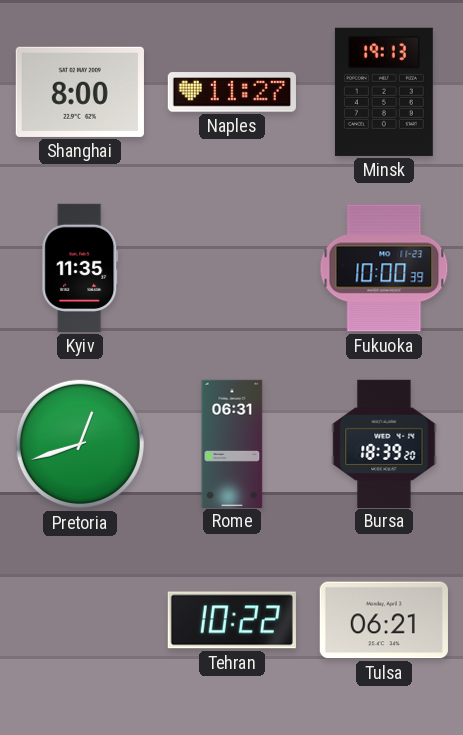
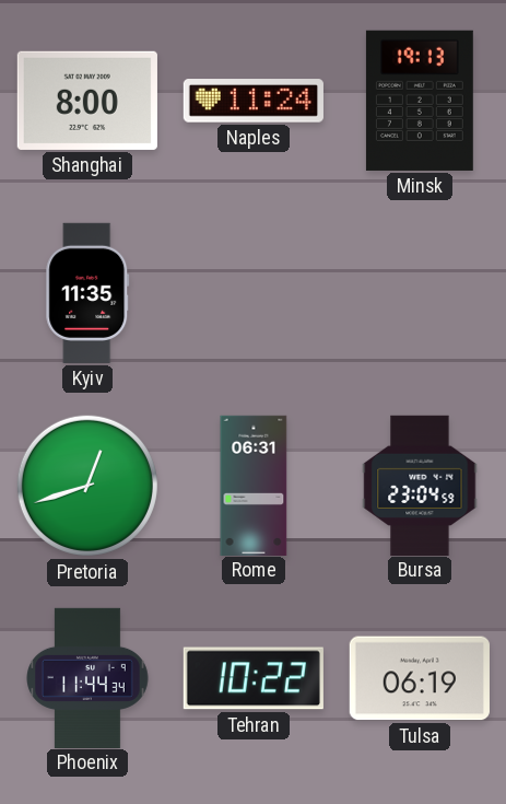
Naples: 11:27 -> 11:24
Fukuoka: 10:00 -> none
Bursa: 18:39 -> 23:04
Phoenix: none -> 11:44
Tulsa: 06:21 -> 06:19
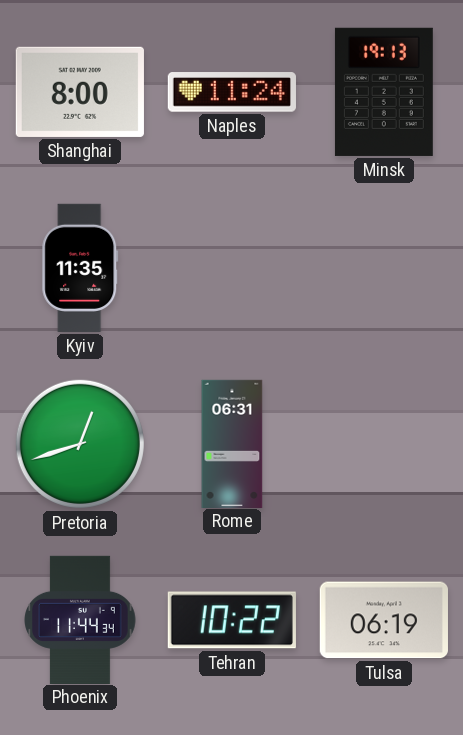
Bursa: 23:04 -> none
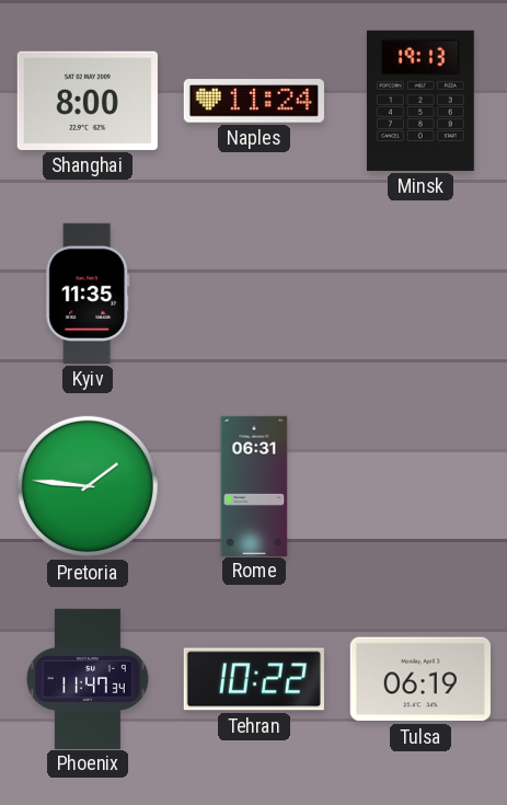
Pretoria: 12:42 -> 1:46
Phoenix: 11:44 -> 11:47
